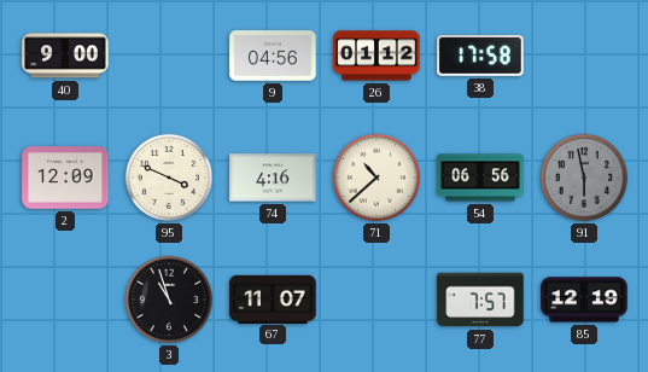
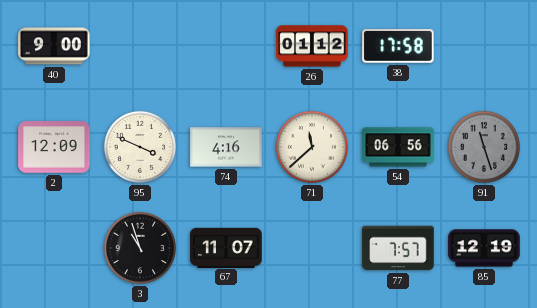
9: 04:56 -> none
71: 10:38 -> 11:38
91: 5:58 -> 11:27
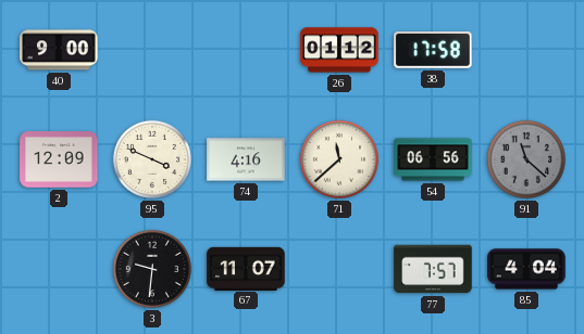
91: 11:27 -> 11:22
3: 10:57 -> 9:31
85: 12:19 -> 4:04
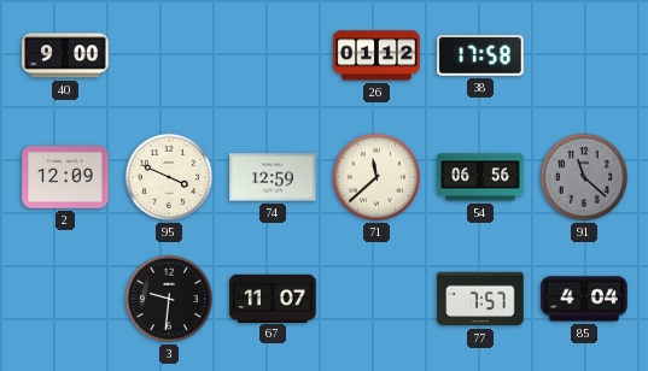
74: 4:16 -> 12:59
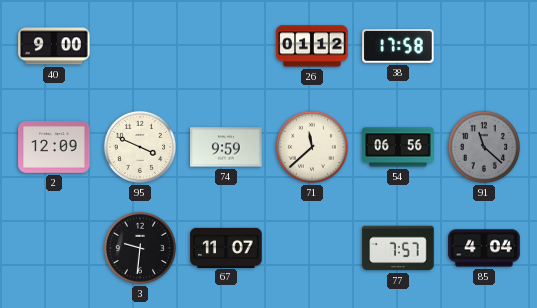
74: 12:59 -> 9:59
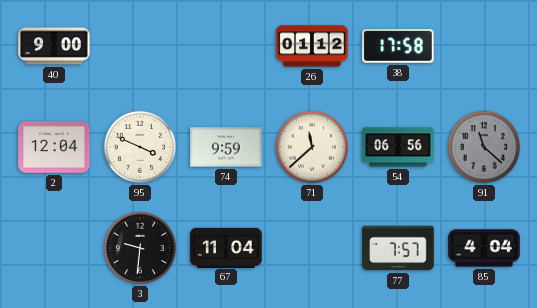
2: 12:09 -> 12:04
67: 11:07 -> 11:04
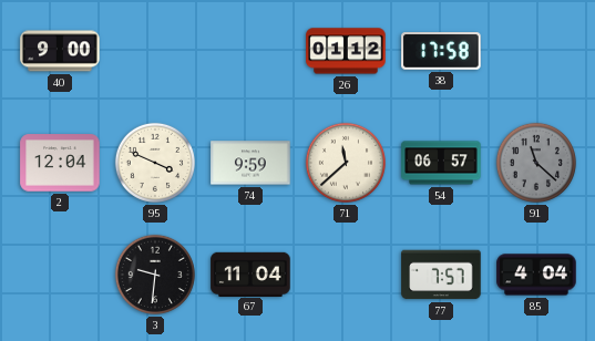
54: 06:56 -> 06:57
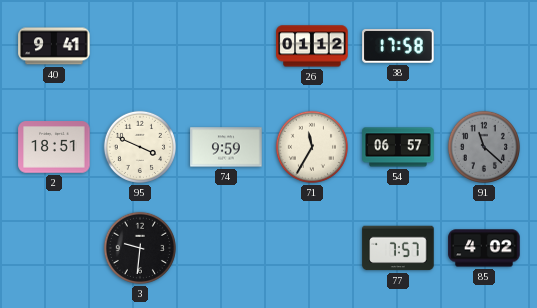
40: 9:00 -> 9:41
2: 12:04 -> 18:51
71: 11:38 -> 11:35
67: 11:04 -> none
85: 4:04 -> 4:02
